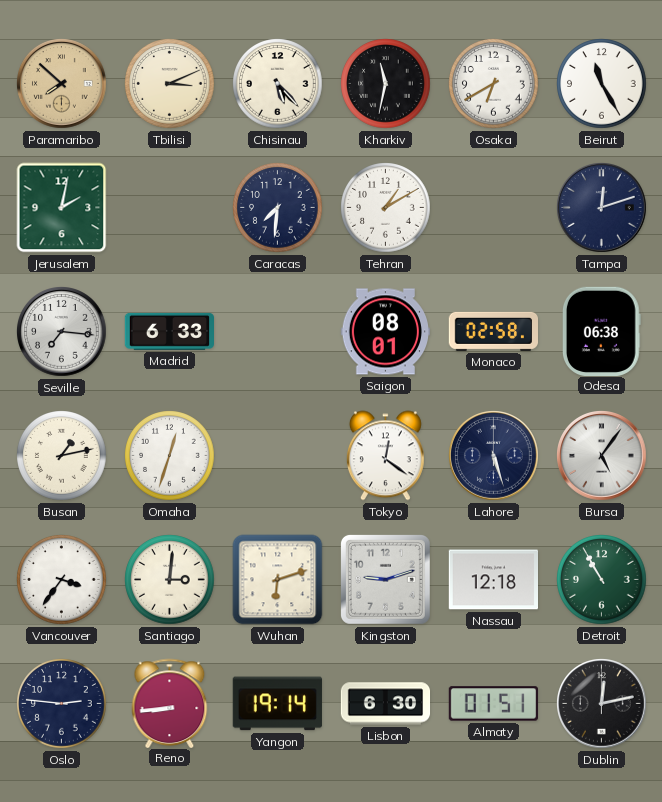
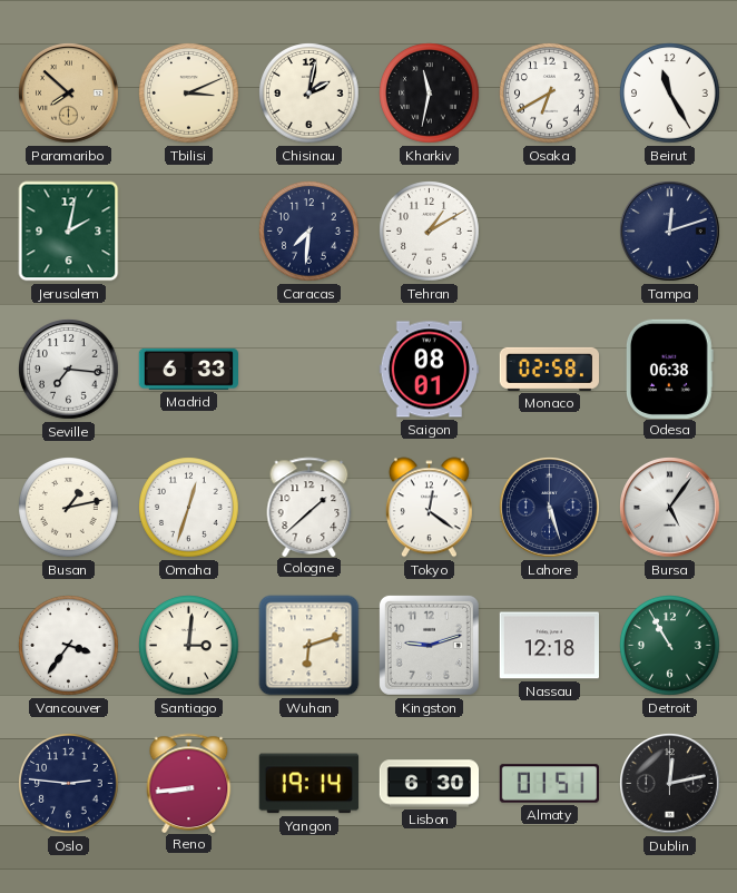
Chisinau: 5:23 -> 2:02
Cologne: none -> 1:38
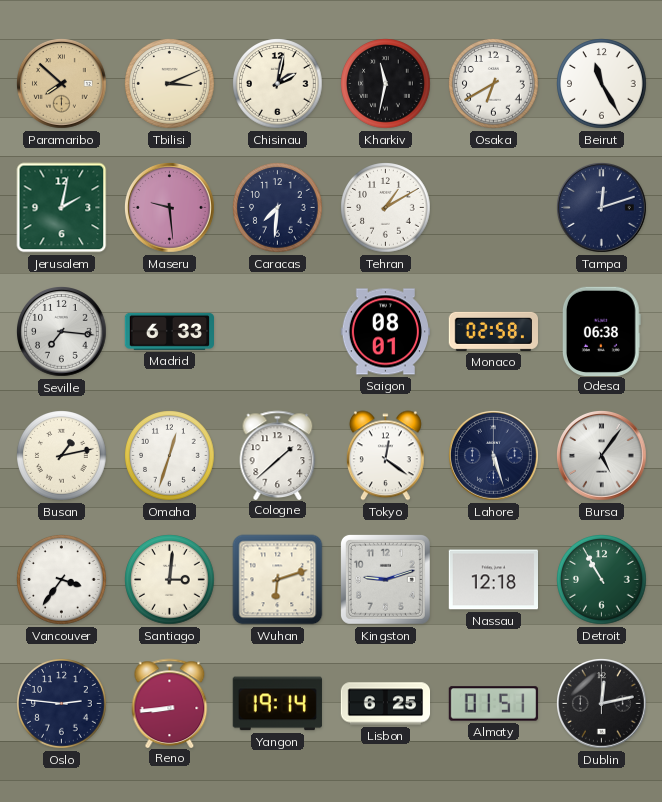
Maseru: none -> 9:29
Lisbon: 6:30 -> 6:25
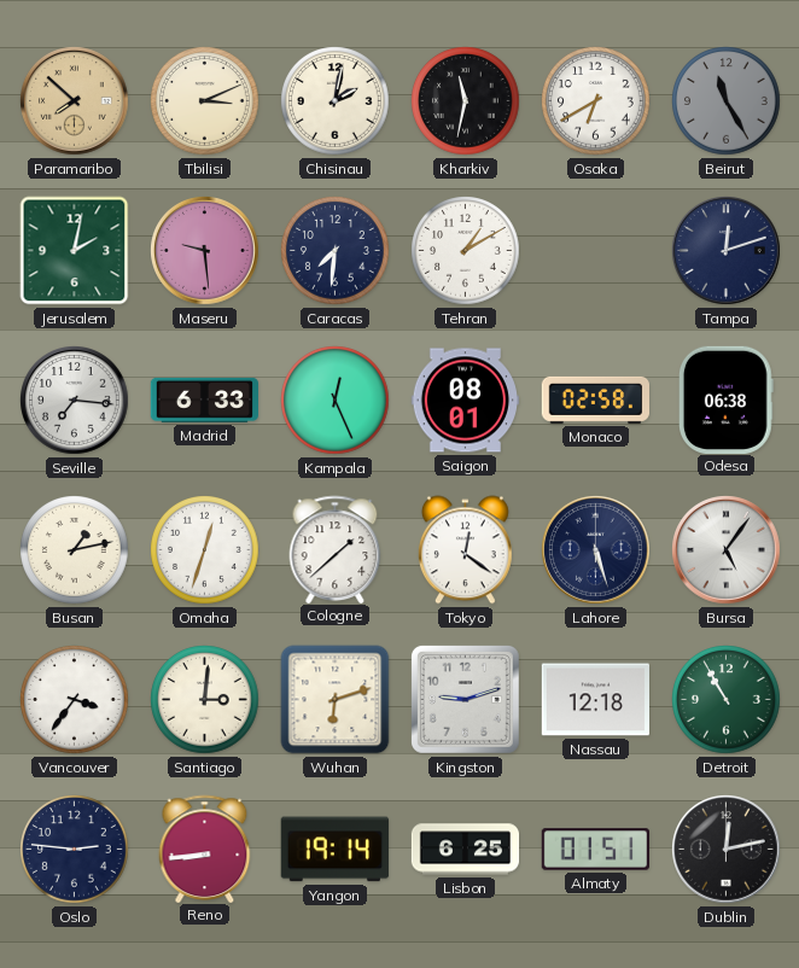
Beirut dial: white -> grey
Kampala: none -> 12:26
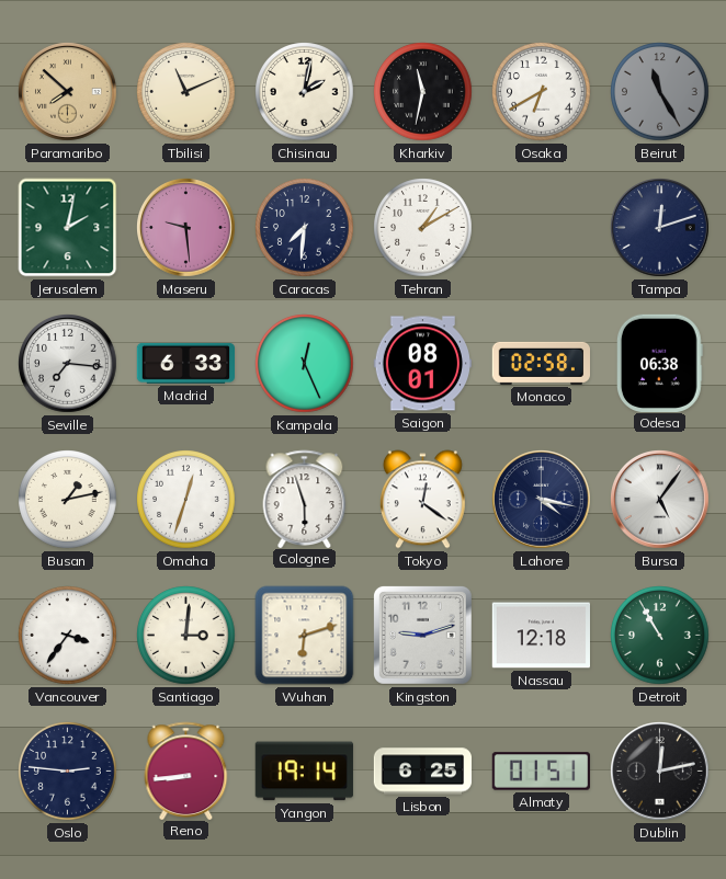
Tbilisi: 3:11 -> 11:11
Cologne: 1:38 -> 5:57
Lahore: 5:27 -> 4:17
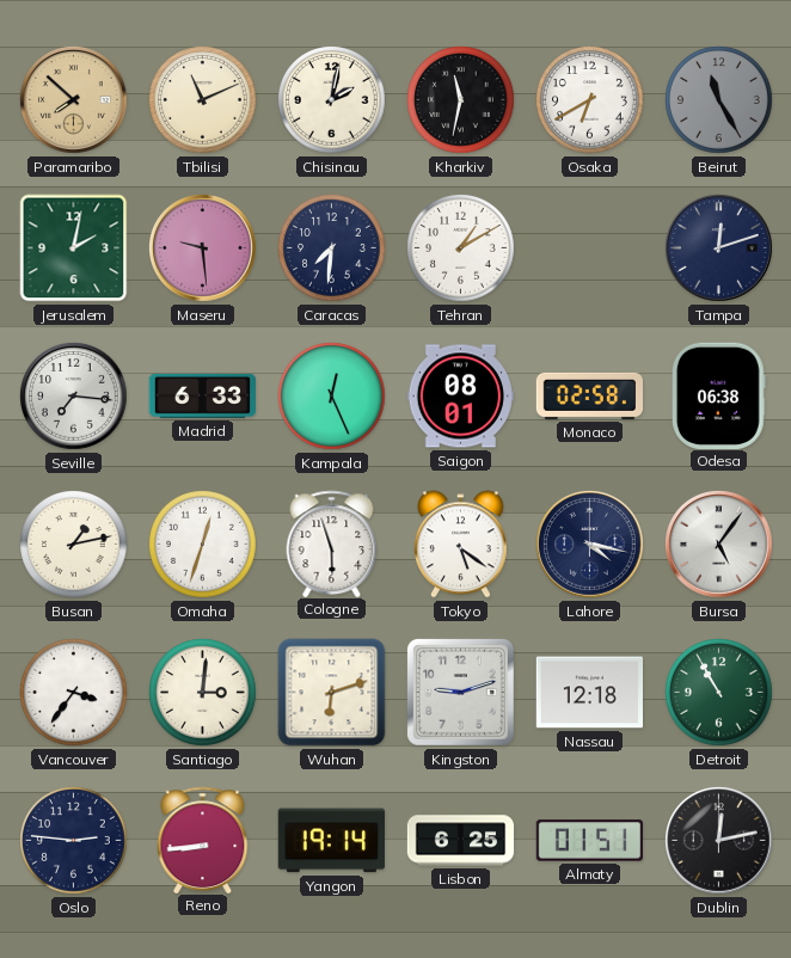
Tokyo: 12:21 -> 5:21
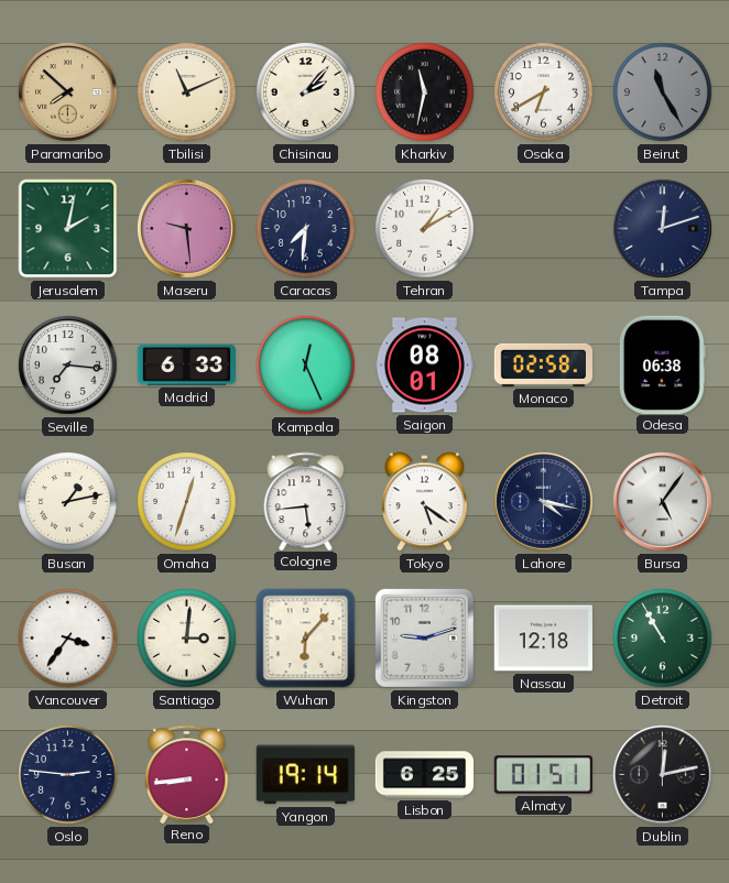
Chisinau: 2:02 -> 2:07
Cologne: 5:57 -> 5:44
Wuhan: 6:12 -> 6:07
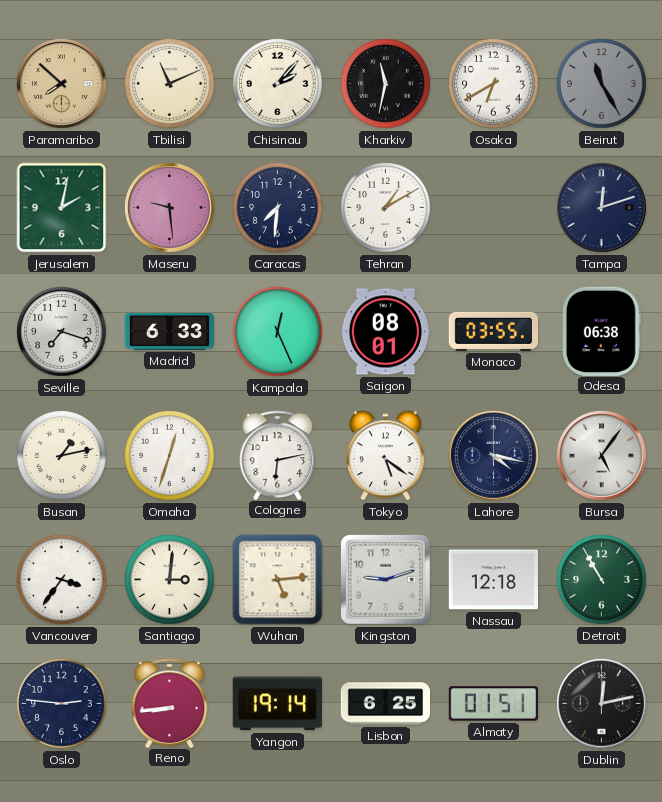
Seville: 7:16 -> 7:18
Monaco: 02:58 -> 03:55
Cologne: 5:44 -> 6:13
Wuhan: 6:07 -> 5:14
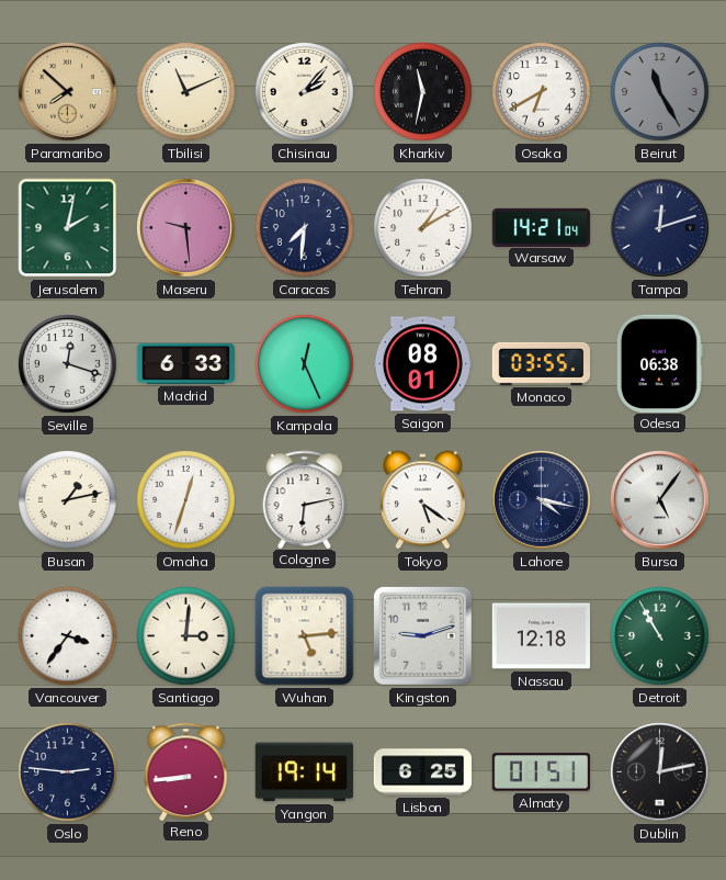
Warsaw: none -> 14:21
Seville: 7:18 -> 12:18
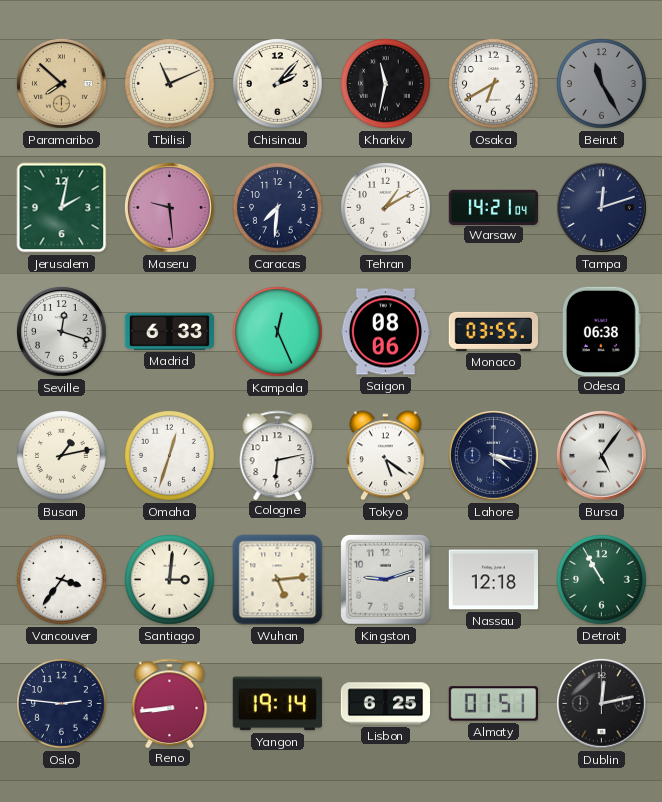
Saigon: 08:01 -> 08:06
